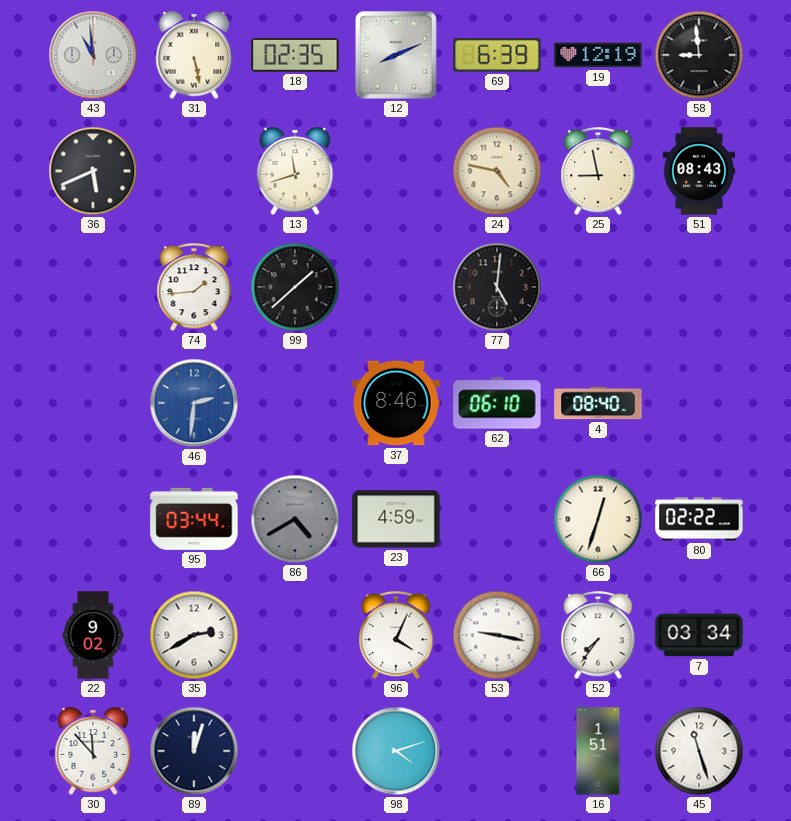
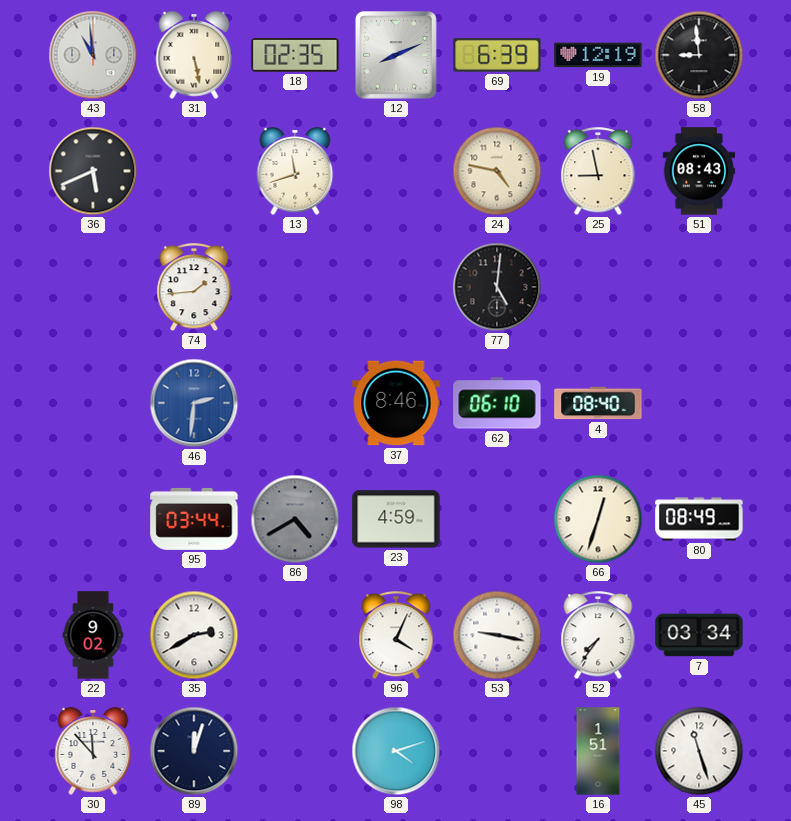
99: 1:38 -> none
80: 02:22 -> 08:49
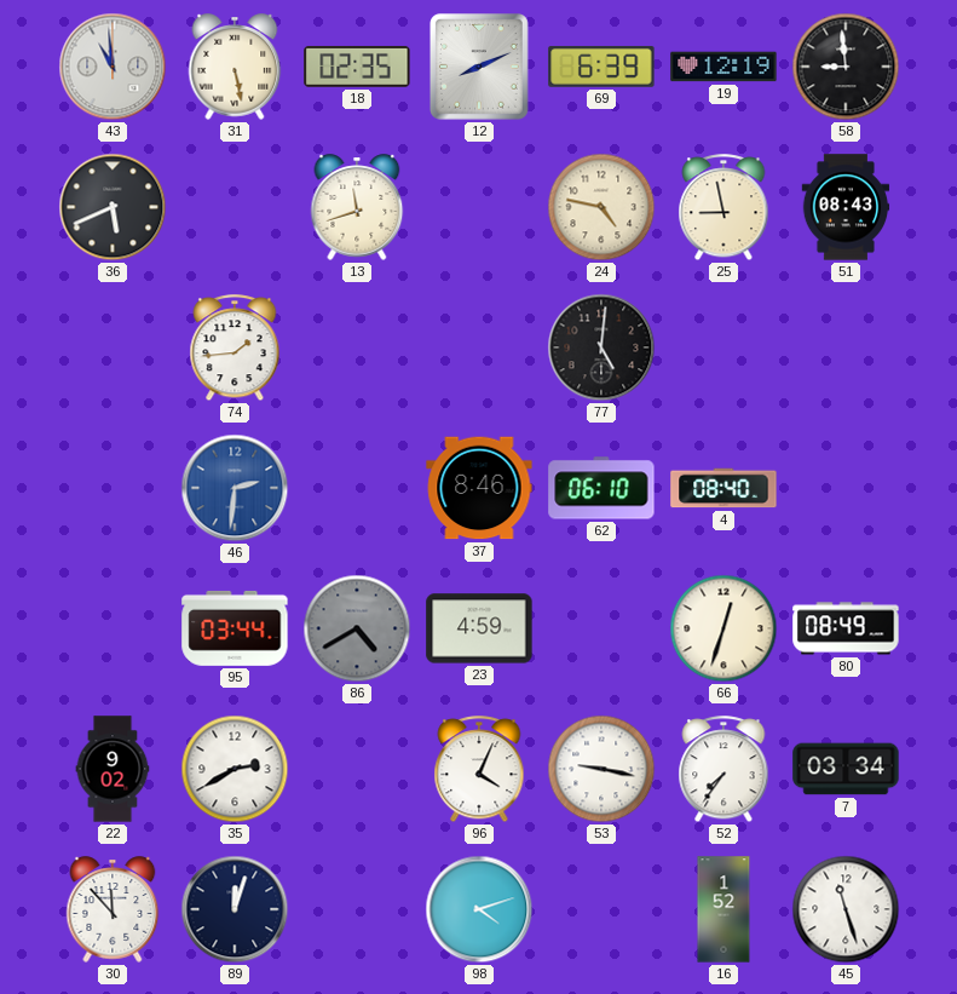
16: 1:51 -> 1:52
